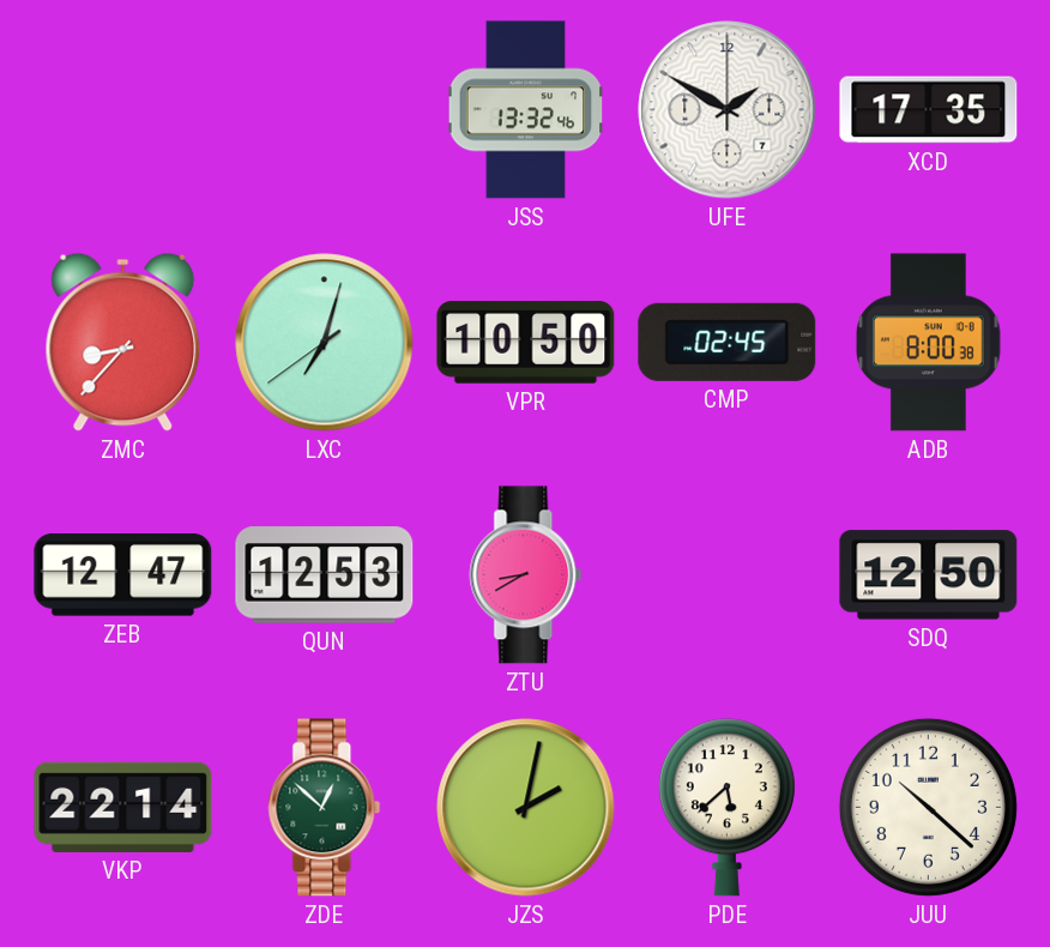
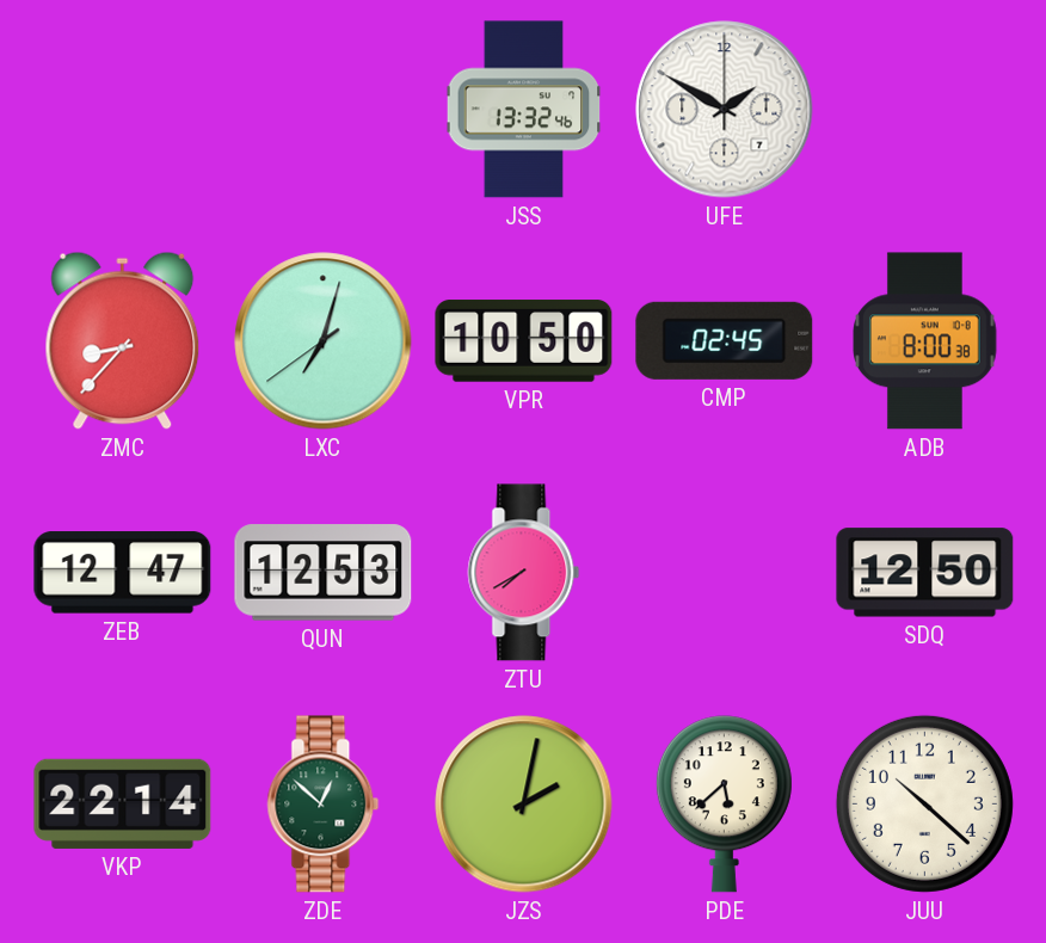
XCD: 17:35 -> none
ZTU: 8:40 -> 7:40
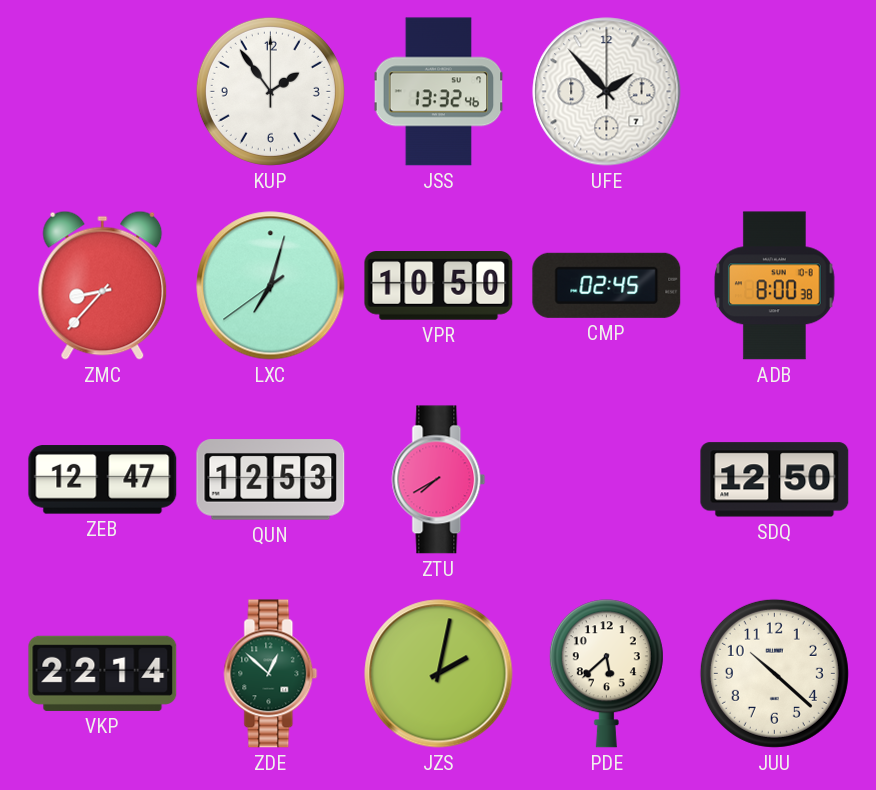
KUP: none -> 1:54
UFE: 1:50 -> 1:53
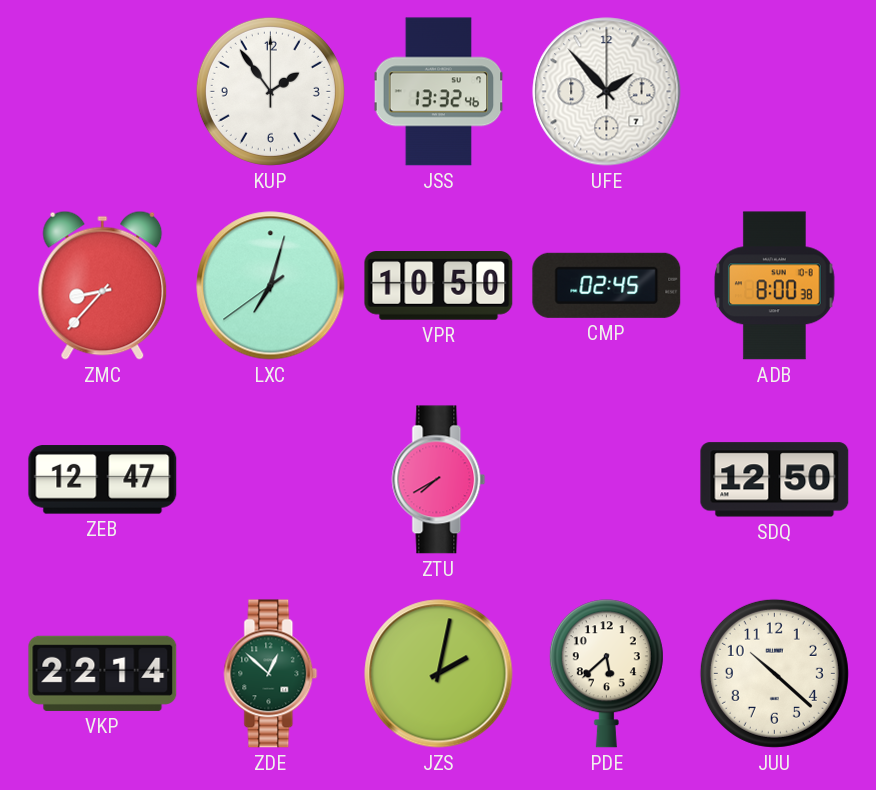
QUN: 12:53 -> none
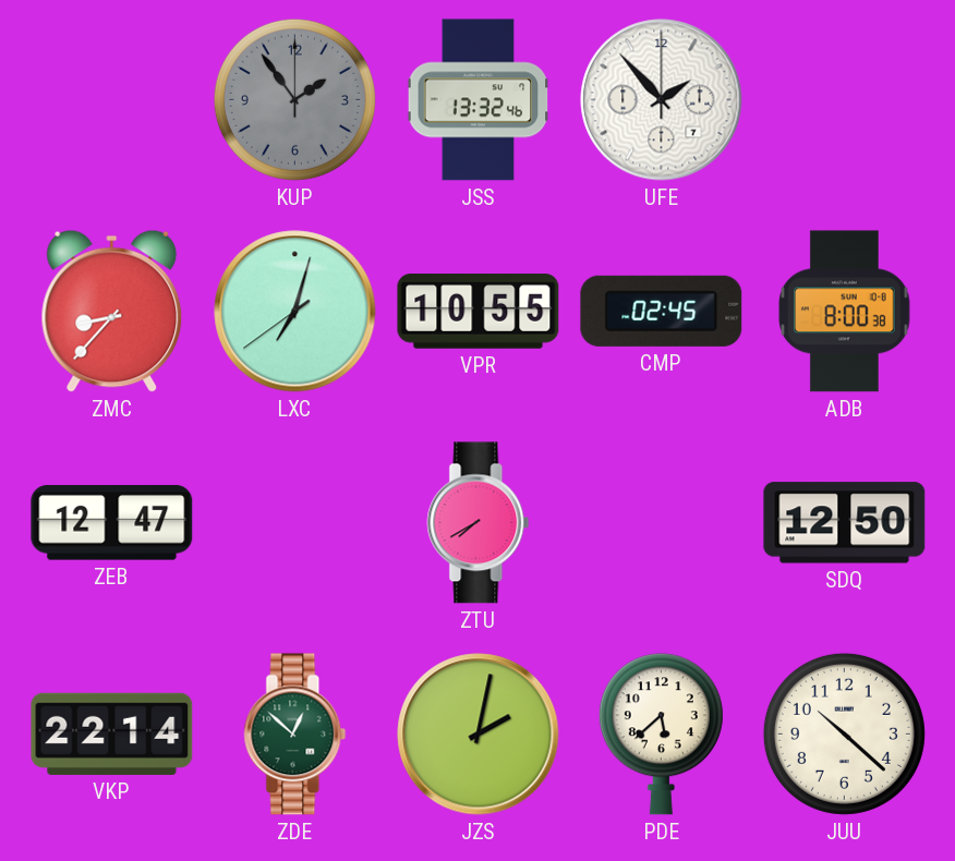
KUP dial: white -> grey
VPR: 10:50 -> 10:55
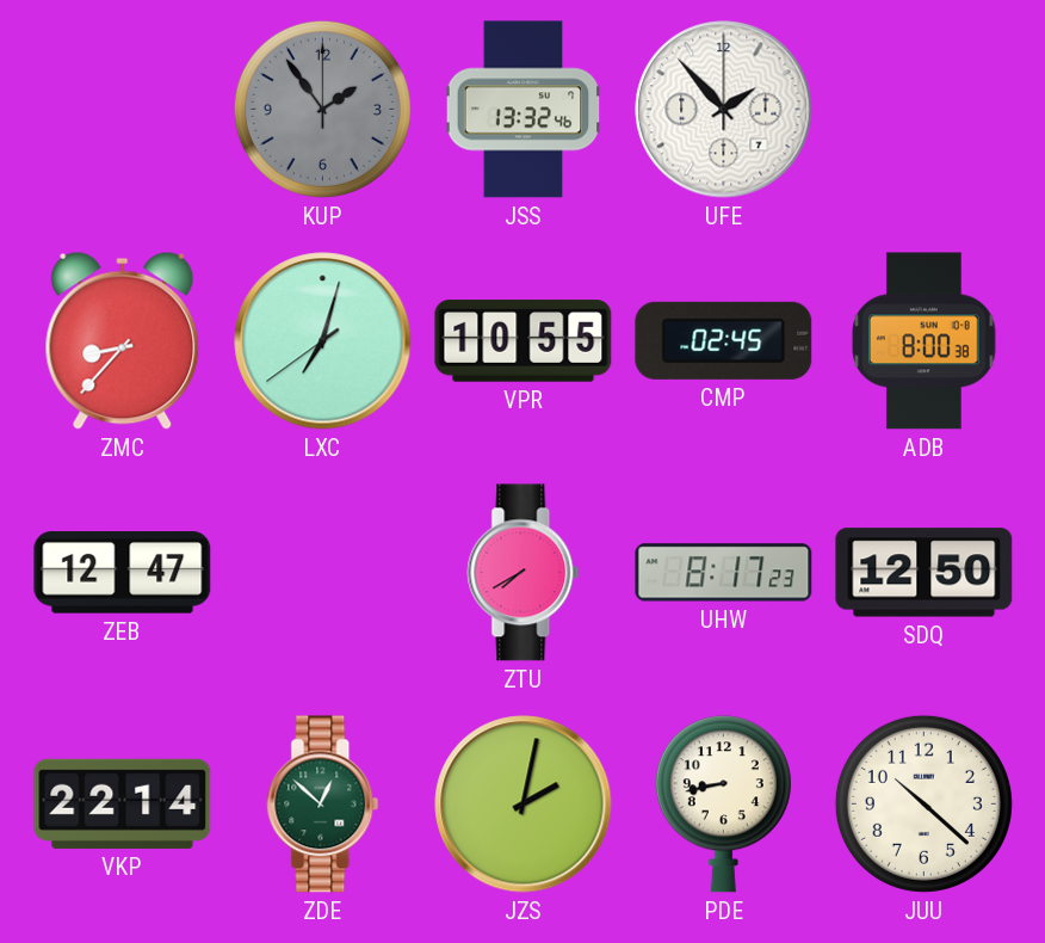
UHW: none -> 8:17
PDE: 5:38 -> 8:43
